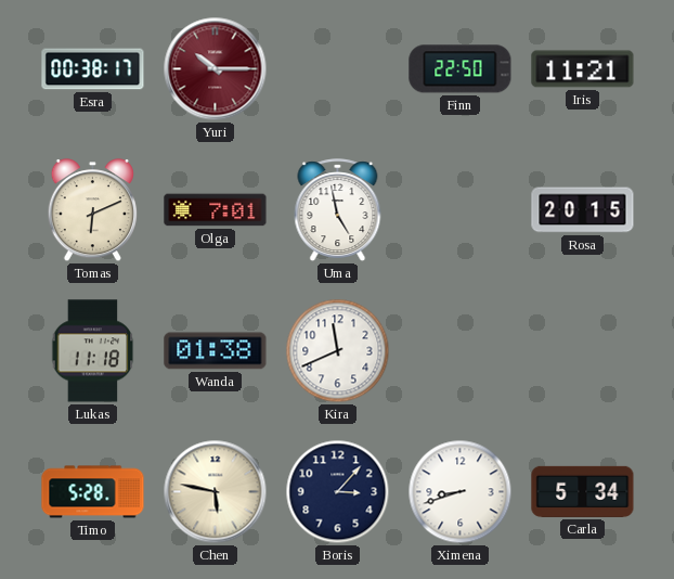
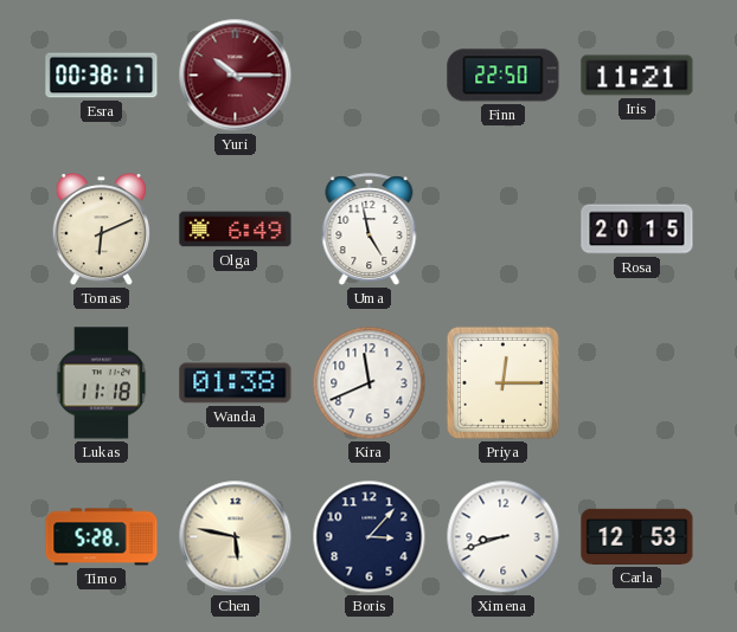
Olga: 7:01 -> 6:49
Priya: none -> 12:15
Carla: 5:34 -> 12:53
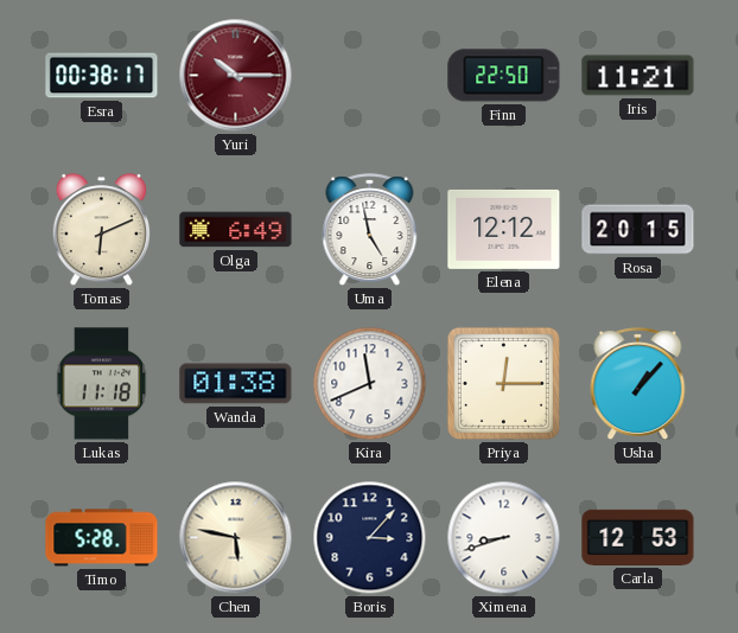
Elena: none -> 12:12
Usha: none -> 1:07
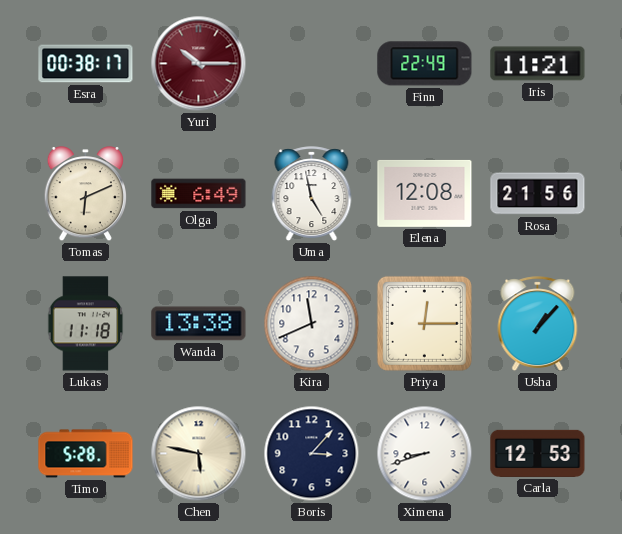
Finn: 22:50 -> 22:49
Elena: 12:12 -> 12:08
Rosa: 20:15 -> 21:56
Wanda: 01:38 -> 13:38
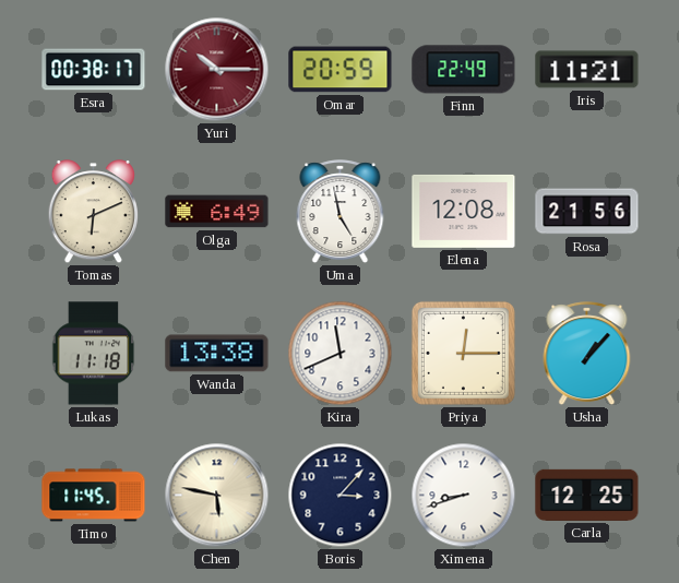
Omar: none -> 20:59
Timo: 5:28 -> 11:45
Carla: 12:53 -> 12:25
